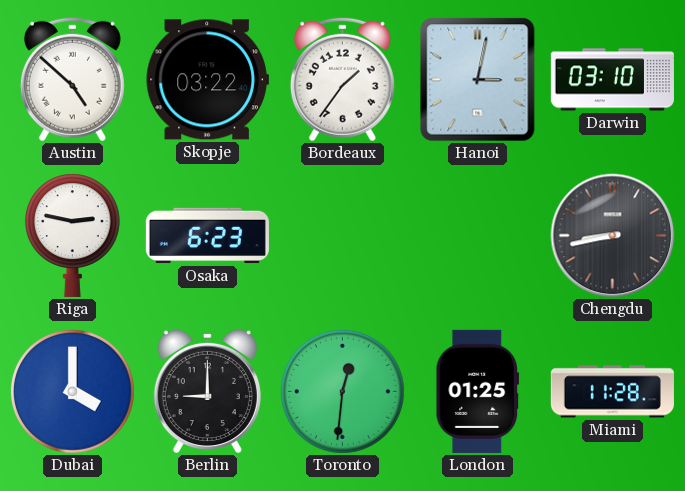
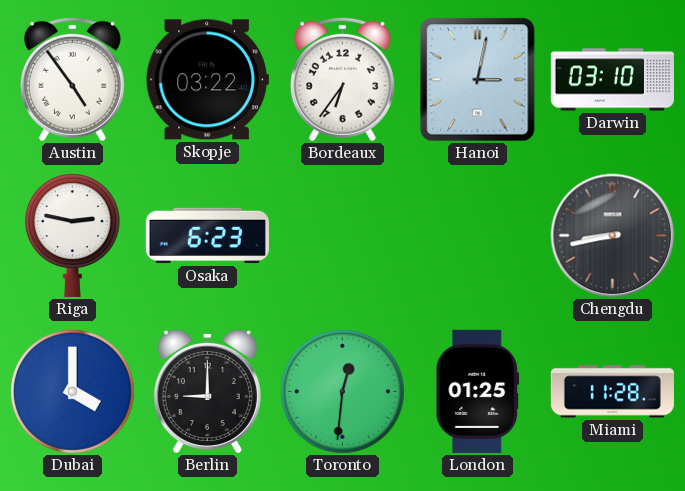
Austin: 4:52 -> 4:54
Bordeaux: 1:36 -> 6:36
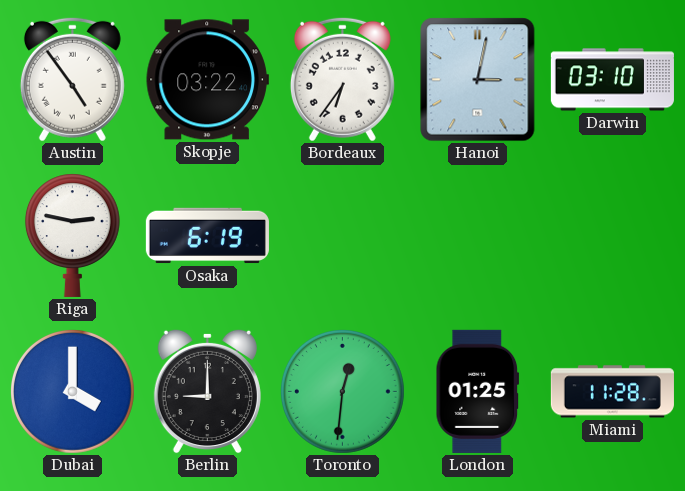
Osaka: 6:23 -> 6:19
Chengdu: 8:43 -> none
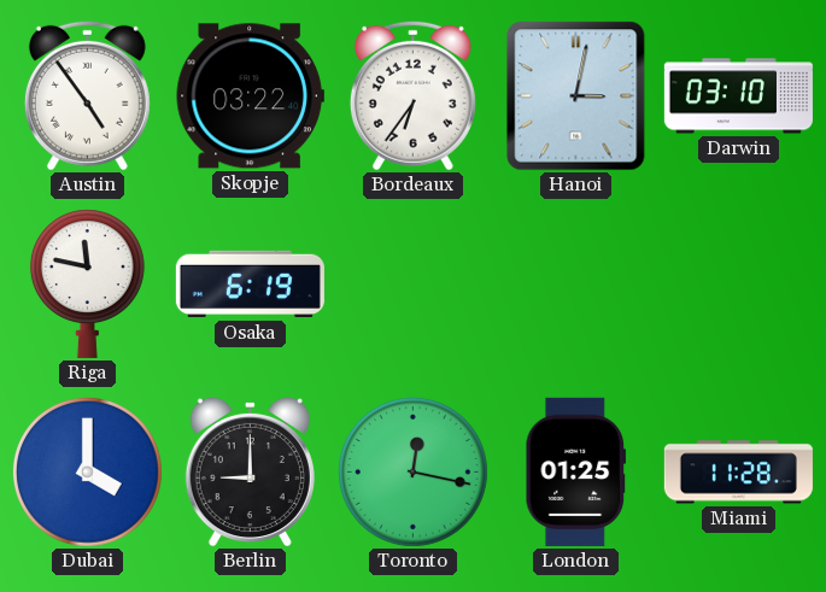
Riga: 2:47 -> 11:47
Toronto: 12:31 -> 12:17
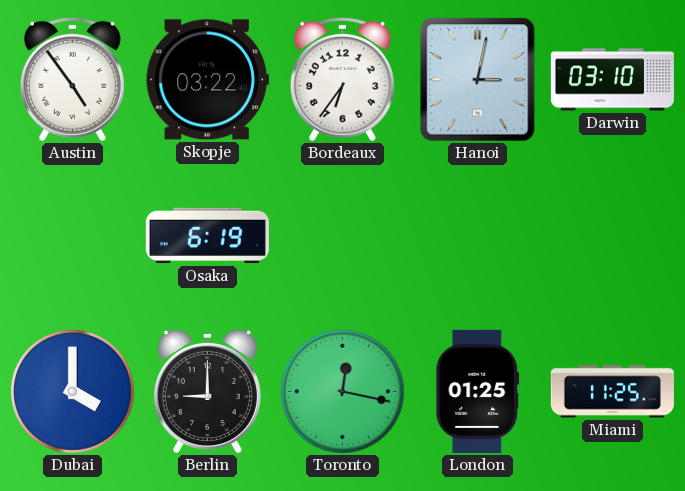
Riga: 11:47 -> none
Miami: 11:28 -> 11:25
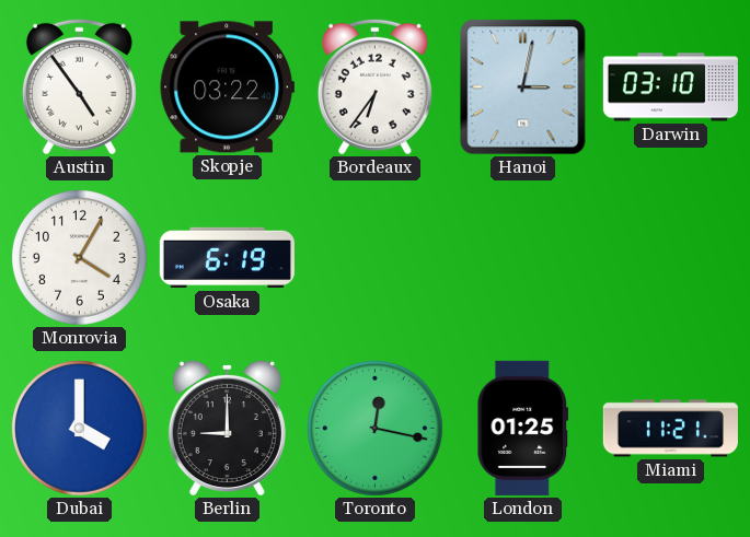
Monrovia: none -> 4:05
Miami: 11:25 -> 11:21
